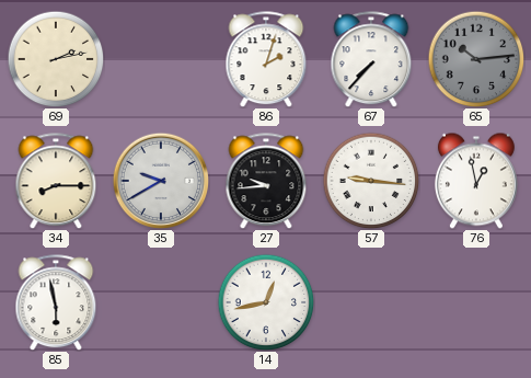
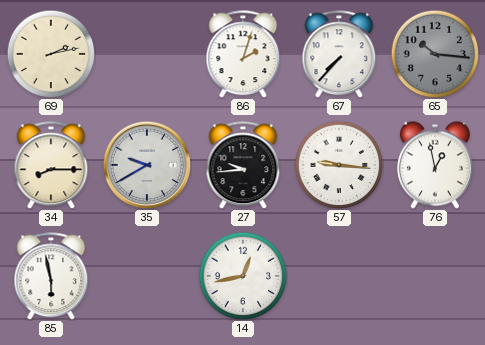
65: 10:14 -> 10:16
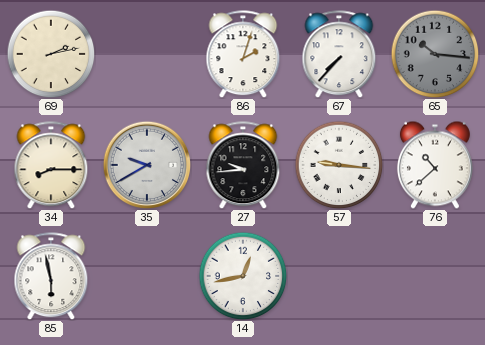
76: 12:58 -> 10:38
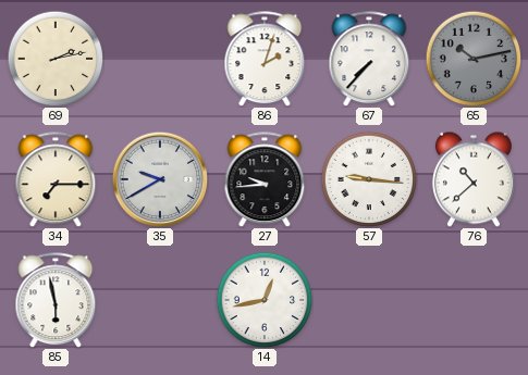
65: 10:16 -> 10:13
34: 8:15 -> 7:15
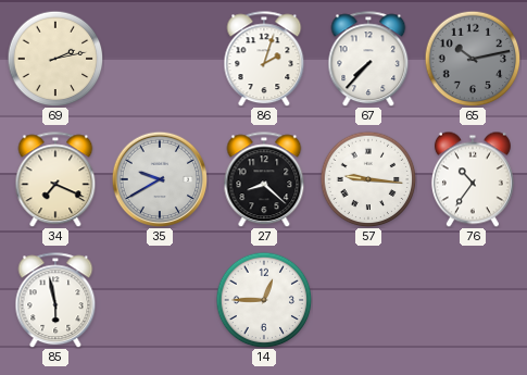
34: 7:15 -> 7:19
27: 9:44 -> 8:22
76: 10:38 -> 10:36
14: 12:43 -> 12:45
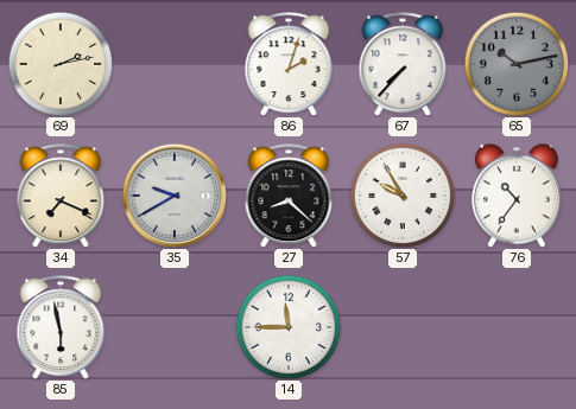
57: 9:16 -> 9:55
14: 12:45 -> 11:45
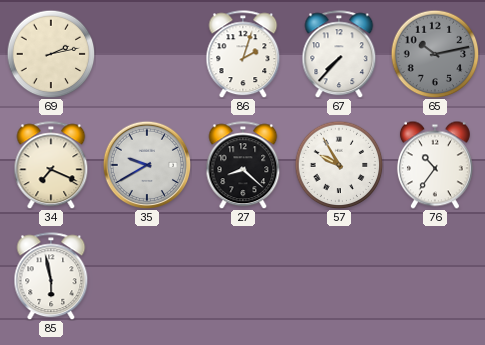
14: 11:45 -> none
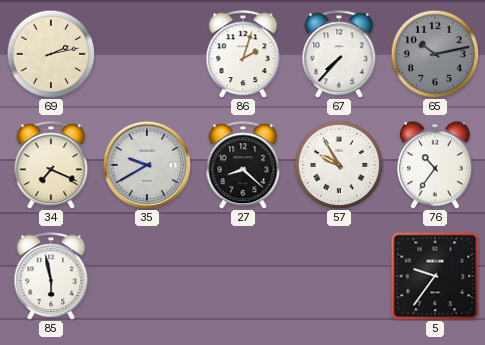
5: none -> 9:36
